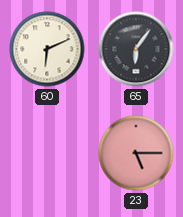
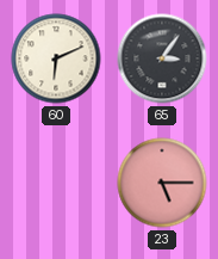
65: 6:06 -> 3:06
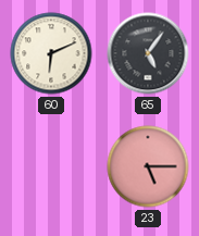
65: 3:06 -> 5:06
